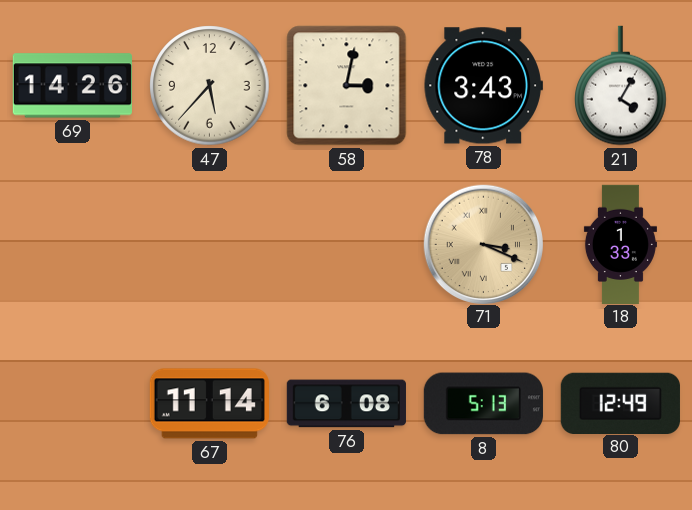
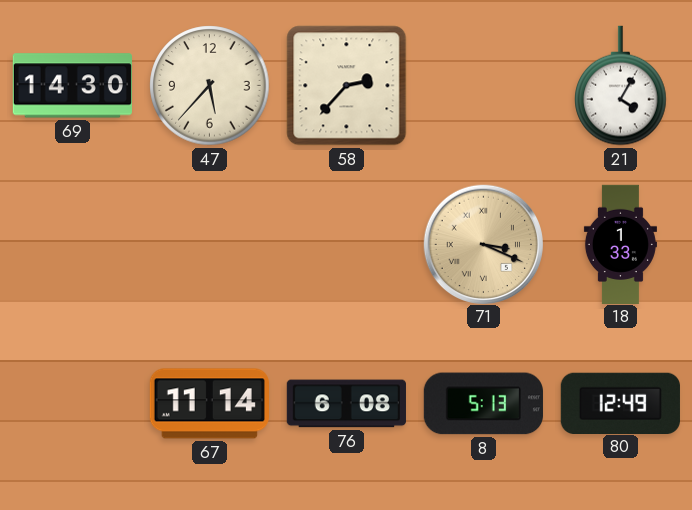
69: 14:26 -> 14:30
58: 3:02 -> 2:37
78: 3:43 -> none
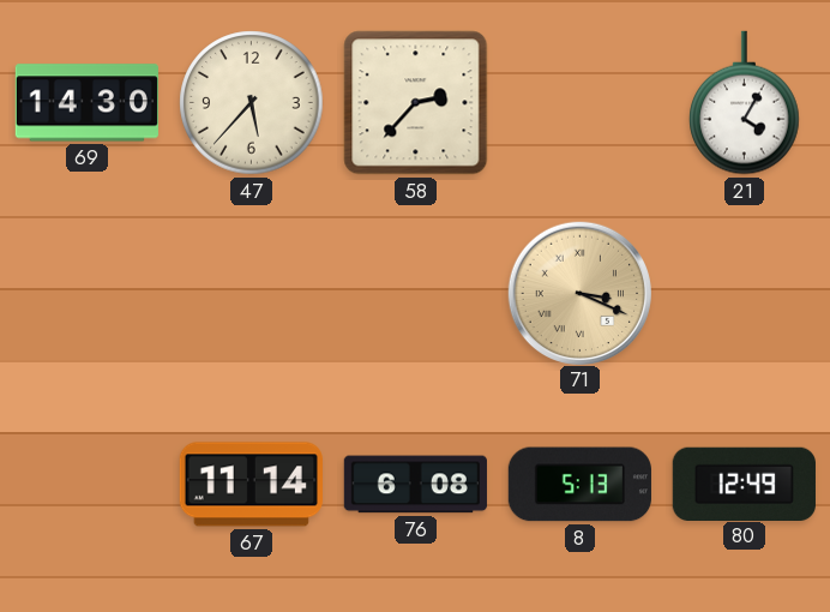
18: 1:33 -> none
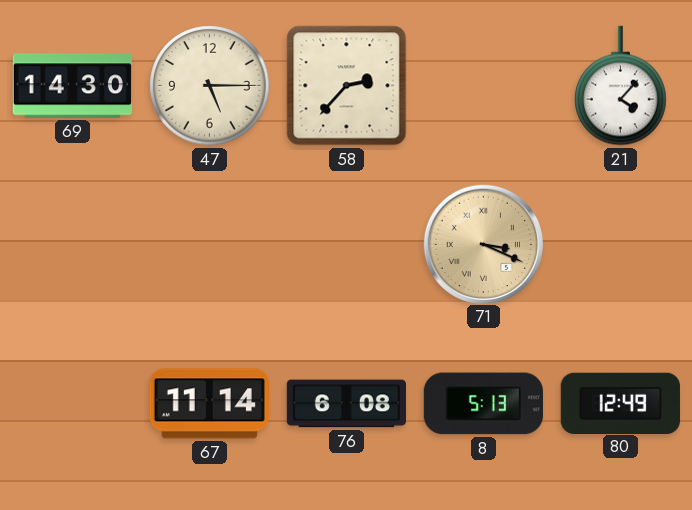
47: 5:37 -> 5:15
21: 4:05 -> 4:07
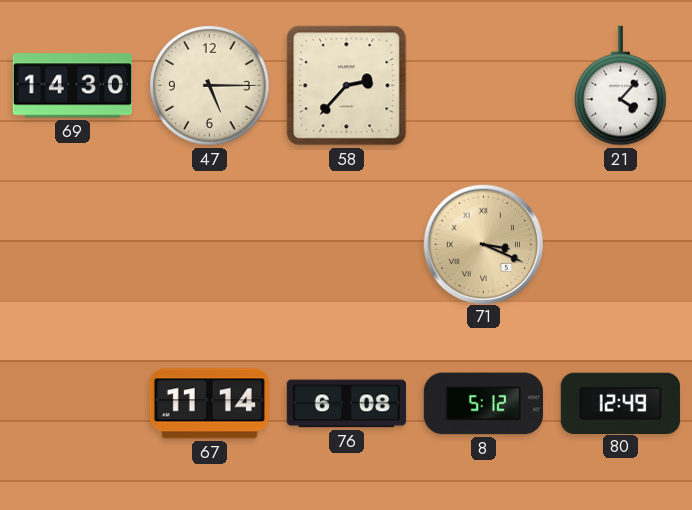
8: 5:13 -> 5:12
